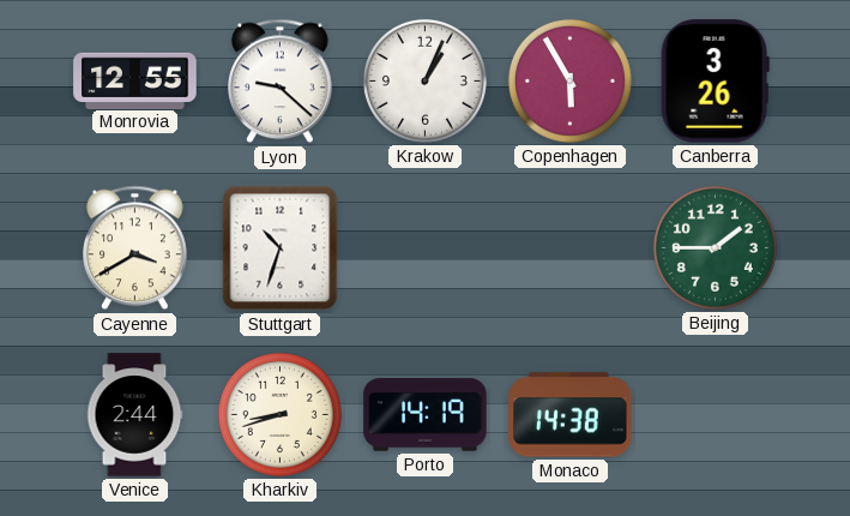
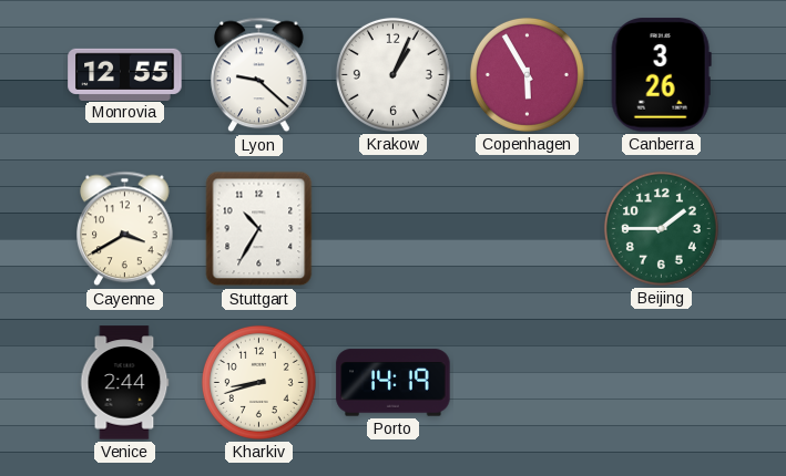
Stuttgart: 10:33 -> 10:35
Monaco: 14:38 -> none
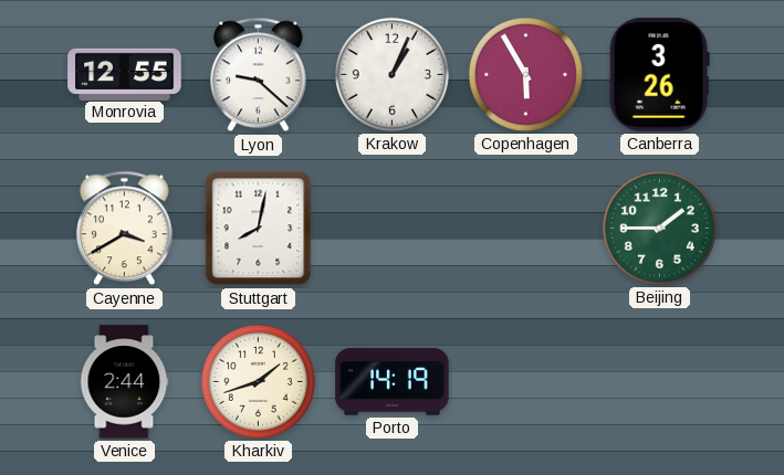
Stuttgart: 10:35 -> 8:02
Kharkiv: 8:42 -> 1:42
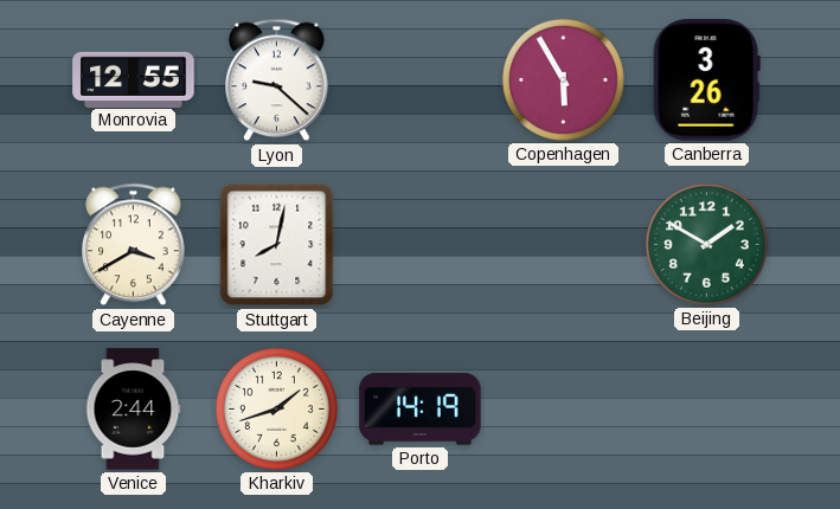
Krakow: 1:04 -> none
Beijing: 1:45 -> 1:50
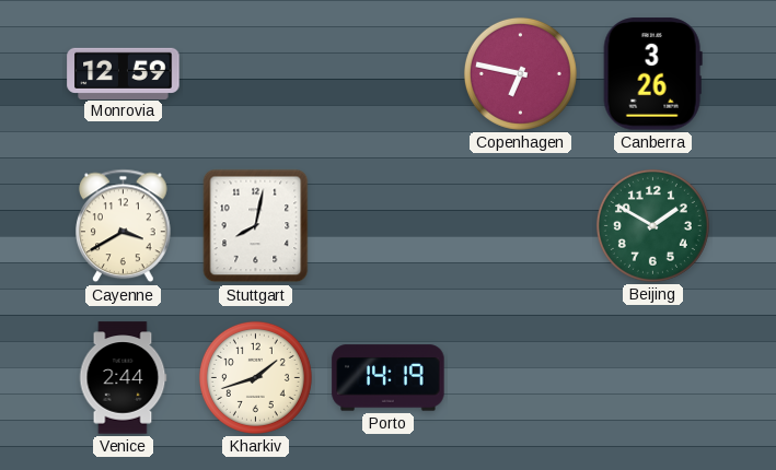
Monrovia: 12:55 -> 12:59
Lyon: 9:22 -> none
Copenhagen: 5:55 -> 6:47
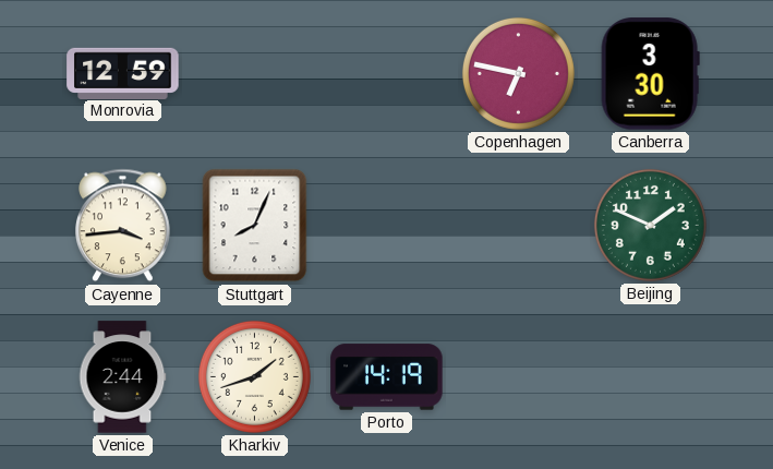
Canberra: 3:26 -> 3:30
Cayenne: 3:40 -> 3:44
Stuttgart: 8:02 -> 8:04
Beijing: 1:50 -> 1:49
